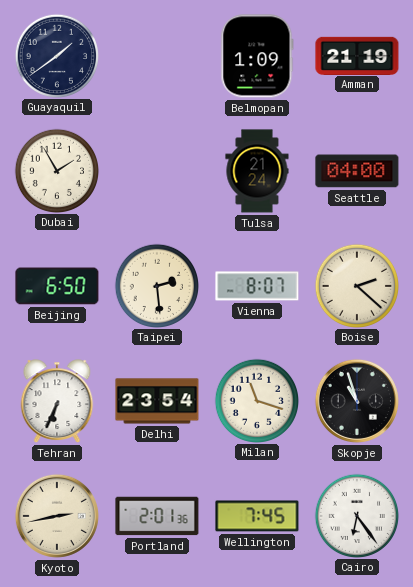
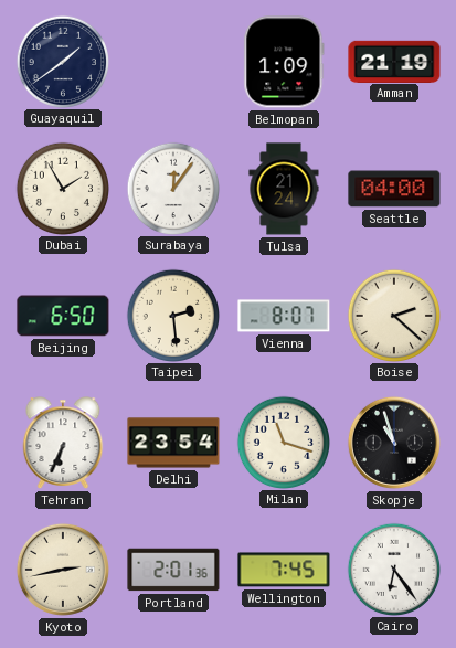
Surabaya: none -> 12:06
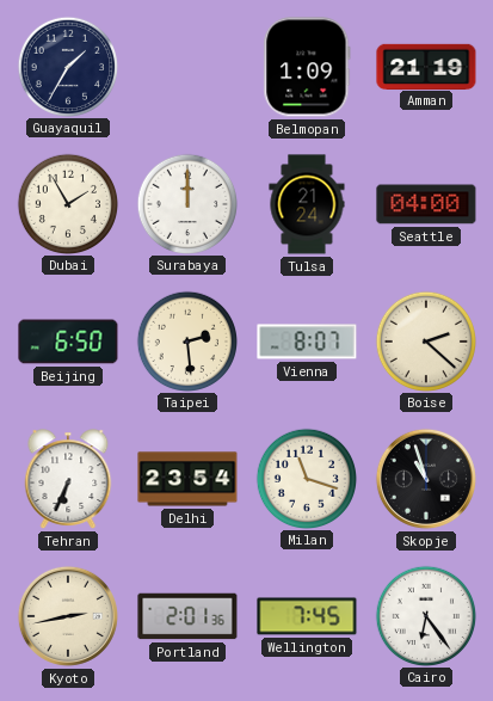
Guayaquil: 1:39 -> 1:35
Surabaya: 12:06 -> 12:00
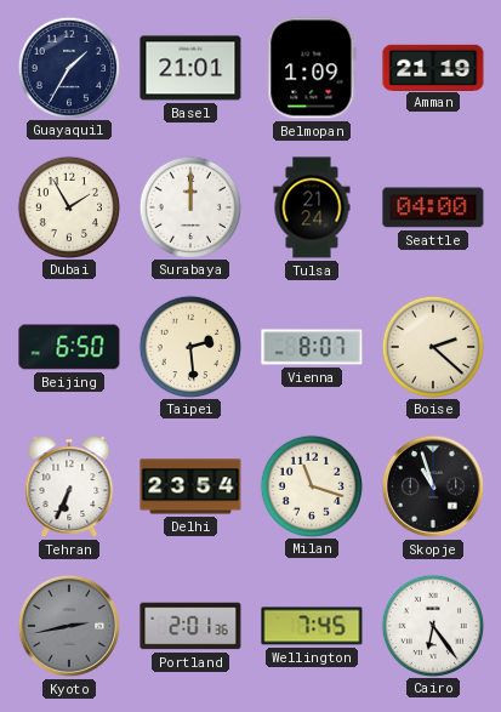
Basel: none -> 21:01
Kyoto dial: cream -> grey
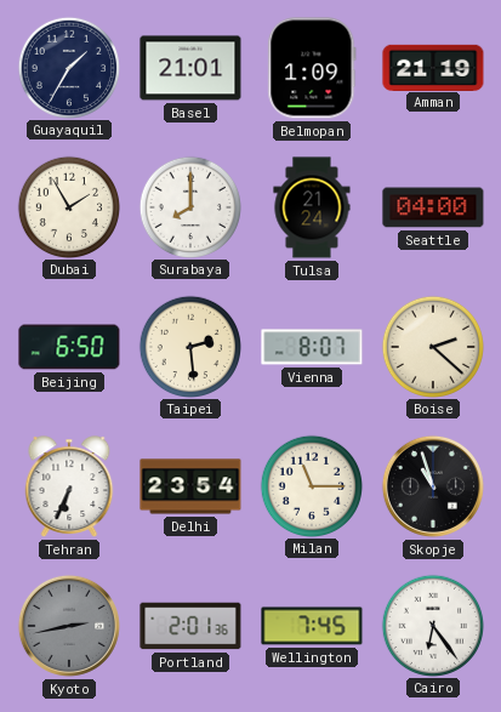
Surabaya: 12:00 -> 8:00
Milan: 11:18 -> 11:15
